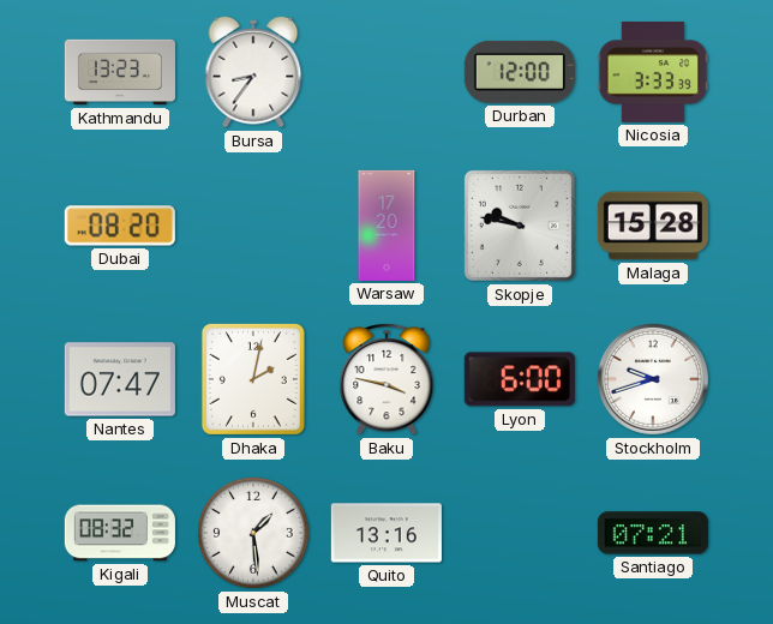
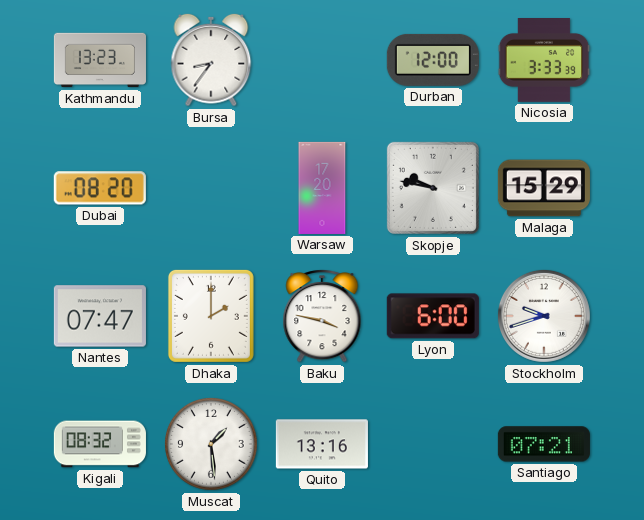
Malaga: 15:28 -> 15:29
Dhaka: 2:02 -> 2:00
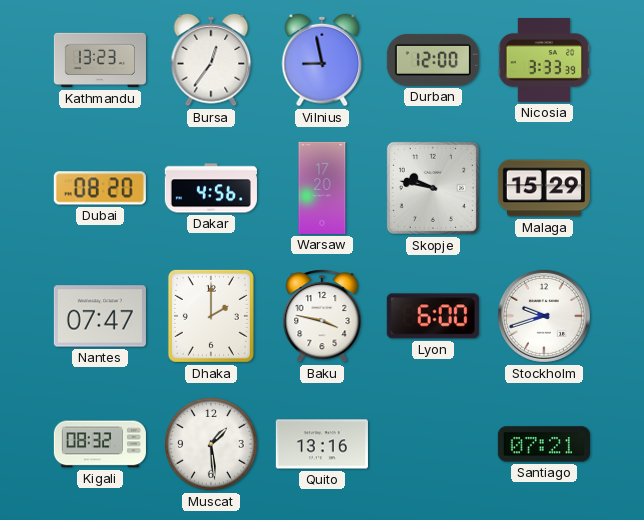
Bursa: 8:36 -> 12:36
Vilnius: none -> 8:58
Dakar: none -> 4:56
